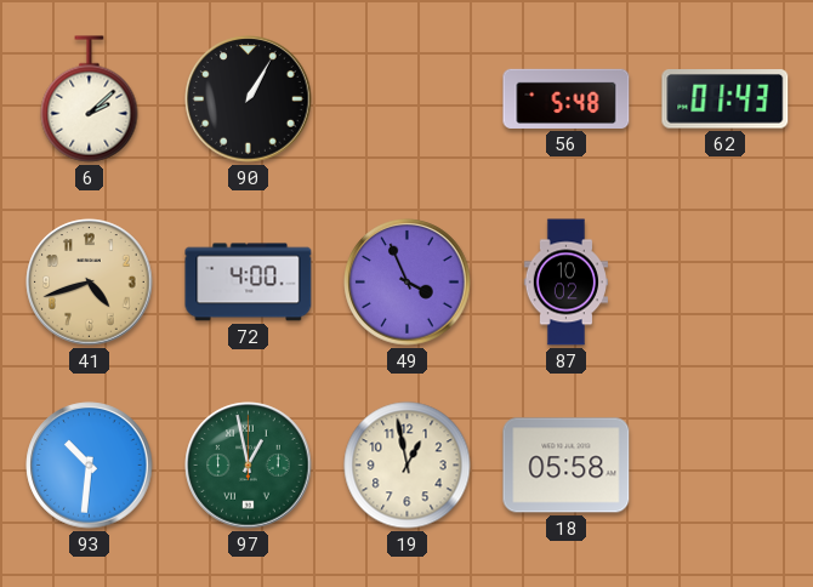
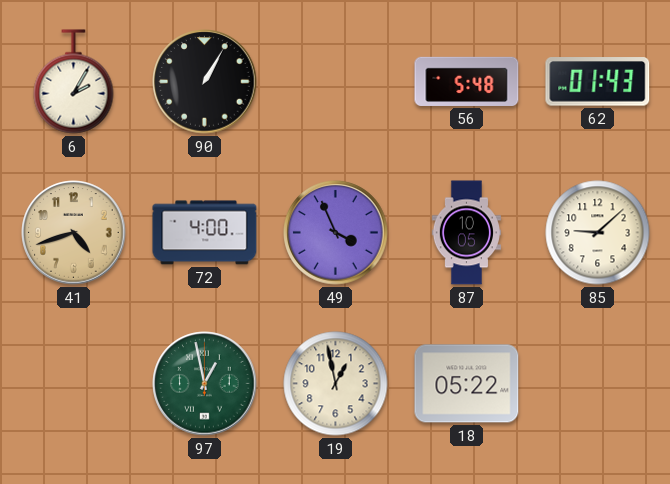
6: 2:08 -> 2:05
87: 10:02 -> 10:05
85: none -> 9:08
93: 10:31 -> none
18: 05:58 -> 05:22
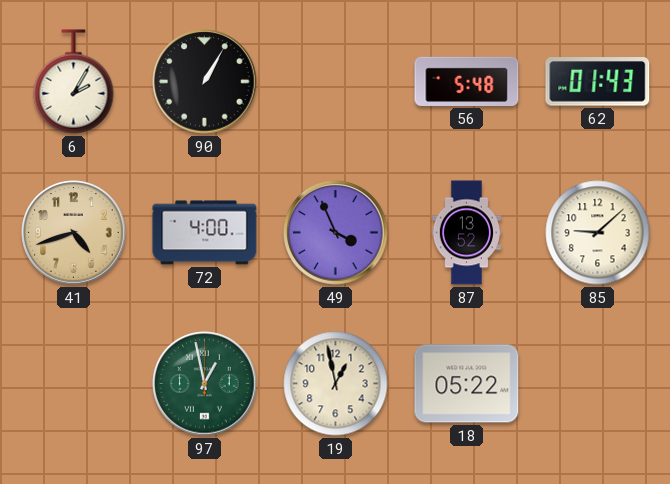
87: 10:05 -> 13:52
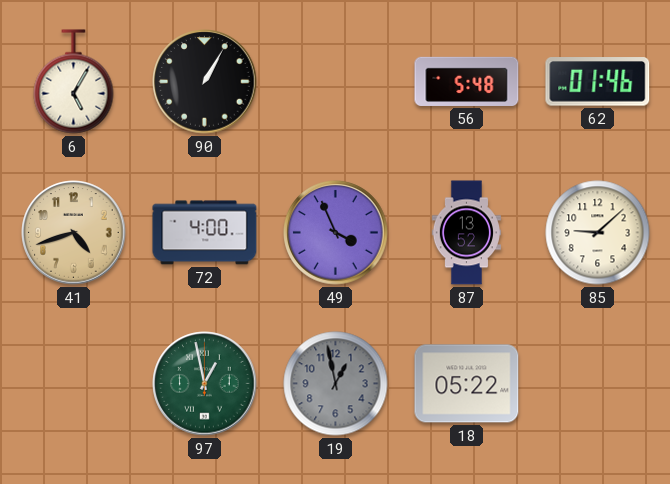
6: 2:05 -> 5:05
62: 01:43 -> 01:46
19 dial: cream -> grey
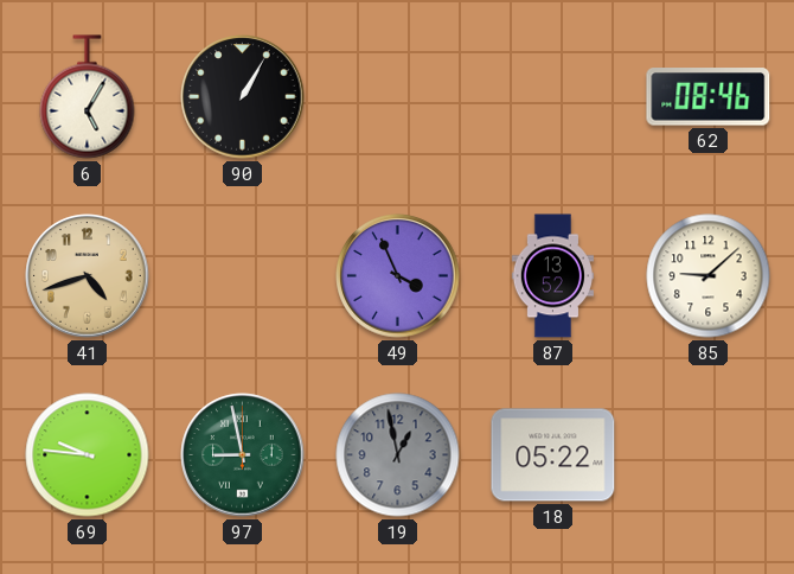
56: 5:48 -> none
62: 01:46 -> 08:46
72: 4:00 -> none
69: none -> 9:46
97: 12:58 -> 8:58
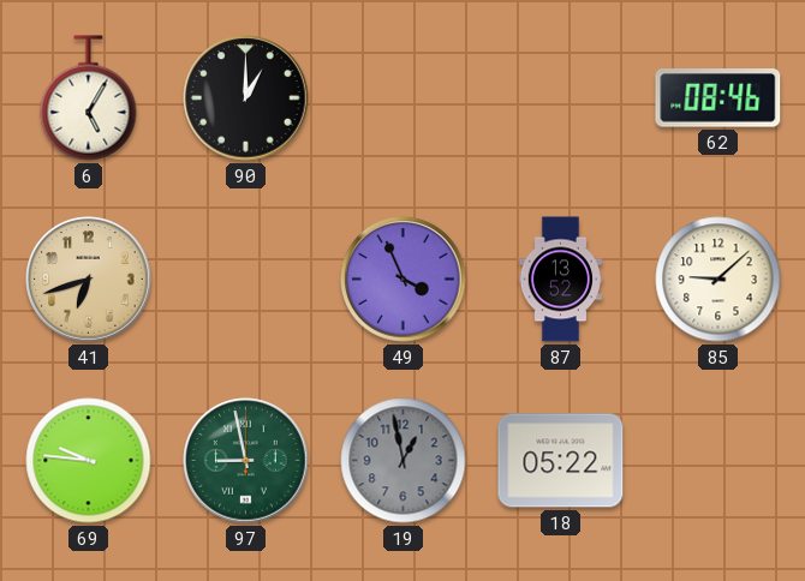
90: 1:05 -> 1:00
41: 4:42 -> 6:42
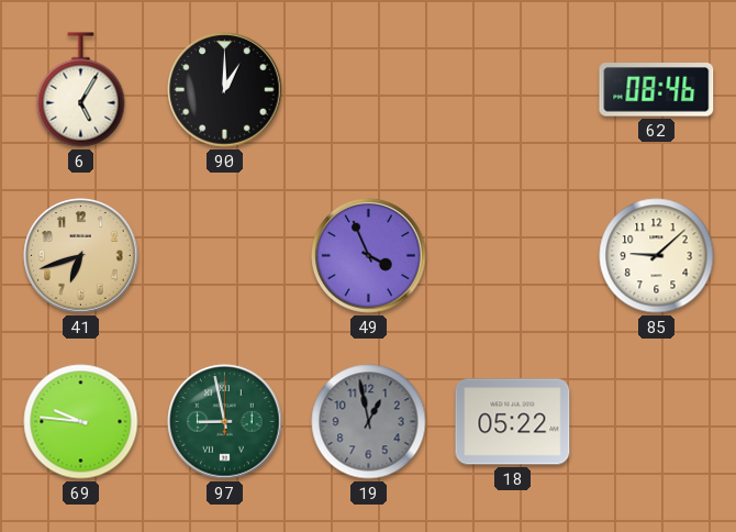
87: 13:52 -> none
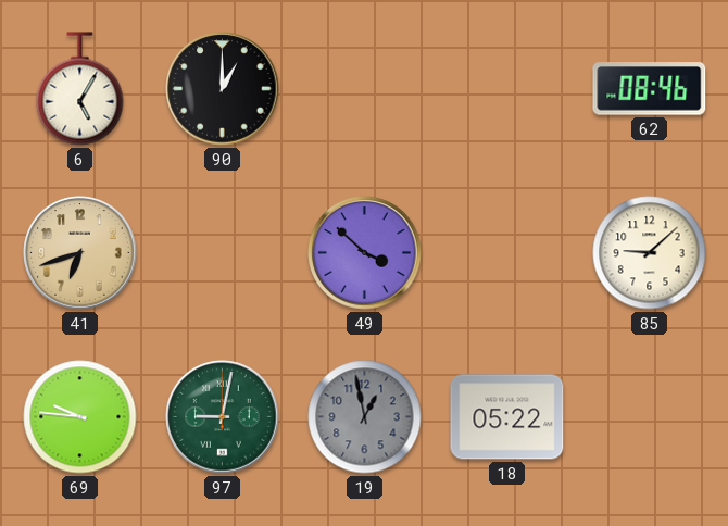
49: 3:56 -> 3:52
97: 8:58 -> 9:02
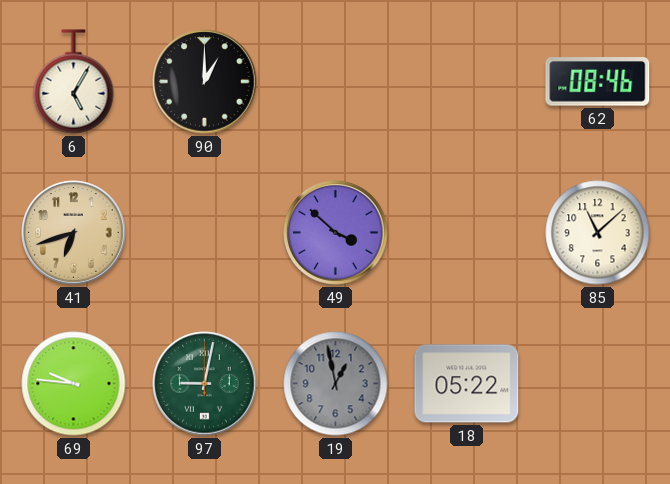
85: 9:08 -> 11:08
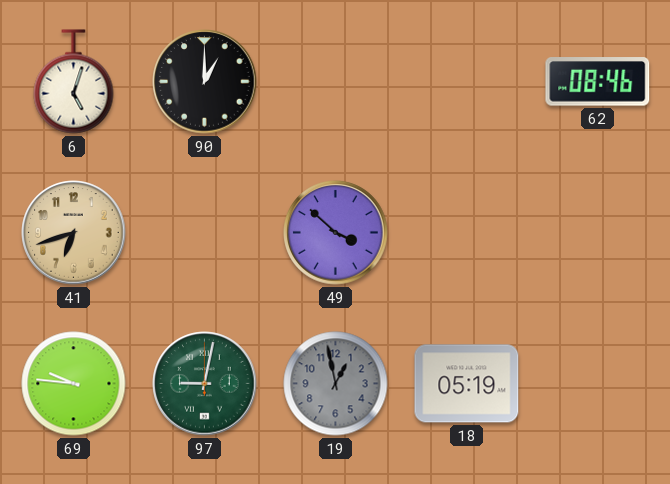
6: 5:05 -> 5:03
85: 11:08 -> none
18: 05:22 -> 05:19
